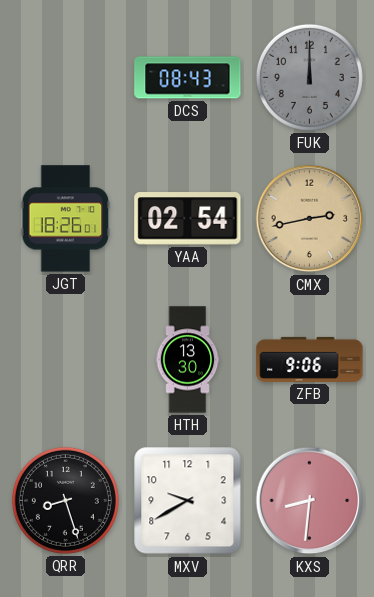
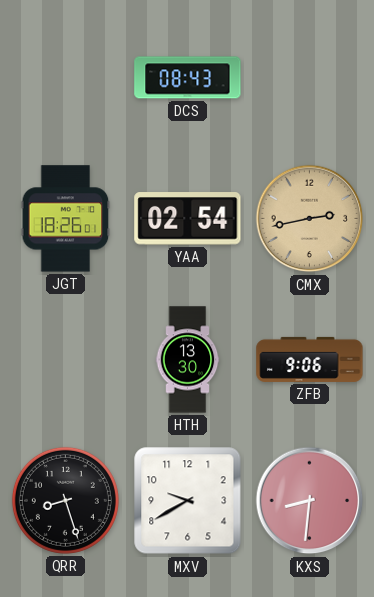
FUK: 12:00 -> none
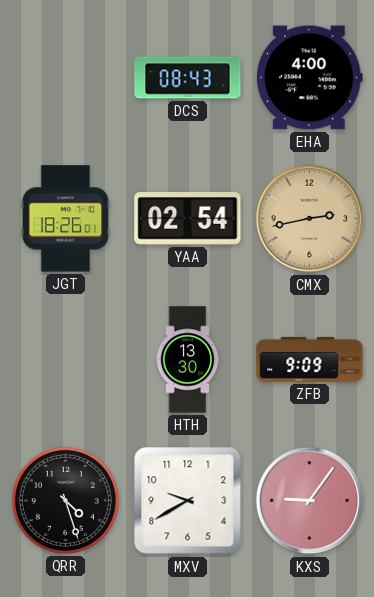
EHA: none -> 4:00
ZFB: 9:06 -> 9:09
QRR: 8:27 -> 4:27
KXS: 8:31 -> 9:06
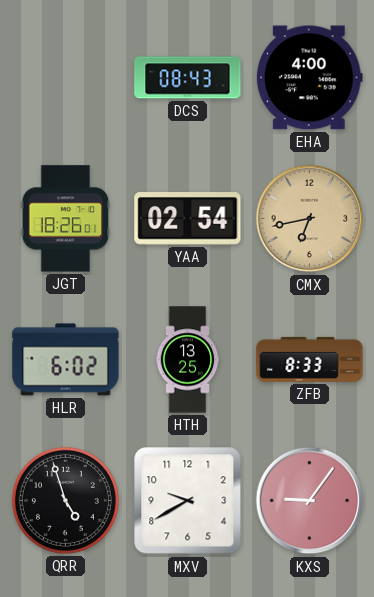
CMX: 2:43 -> 6:43
HLR: none -> 6:02
HTH: 13:30 -> 13:25
ZFB: 9:09 -> 8:33
QRR: 4:27 -> 4:57
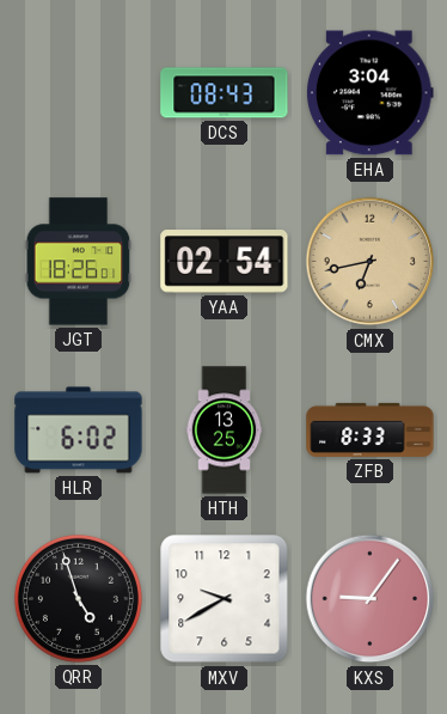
EHA: 4:00 -> 3:04
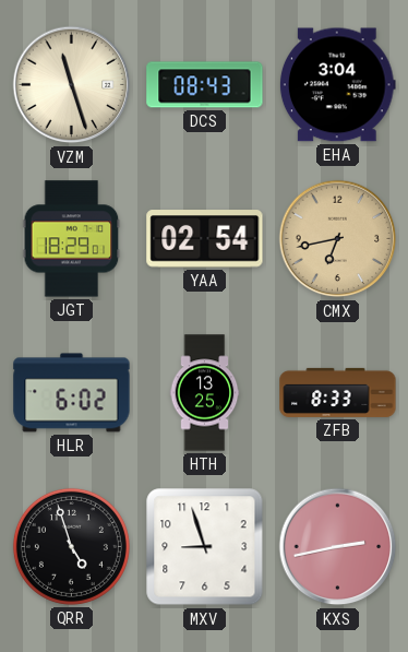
VZM: none -> 11:27
JGT: 18:26 -> 18:29
MXV: 9:40 -> 8:57
KXS: 9:06 -> 2:43
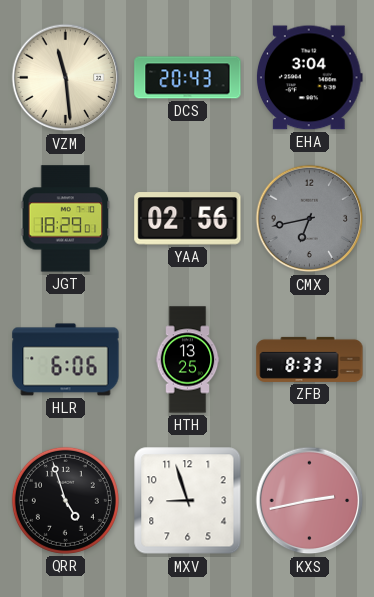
VZM: 11:27 -> 11:29
DCS: 08:43 -> 20:43
YAA: 02:54 -> 02:56
CMX dial: champagne -> grey
HLR: 6:02 -> 6:06
